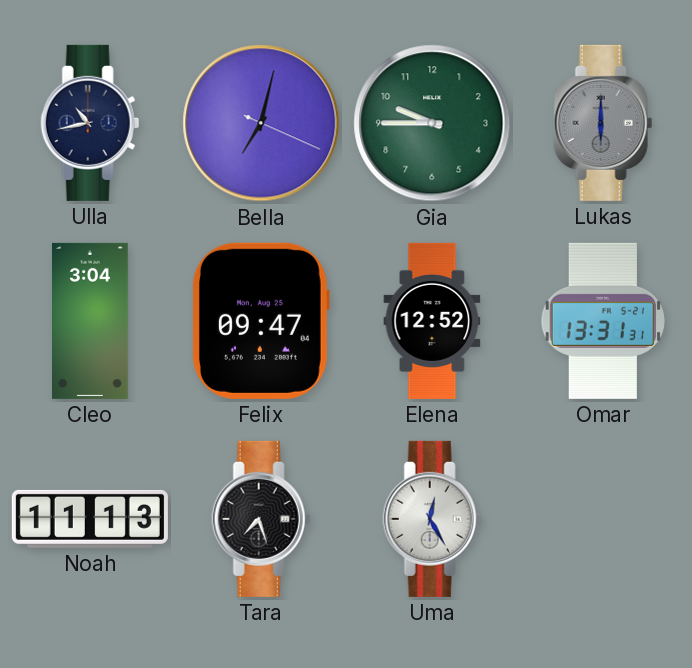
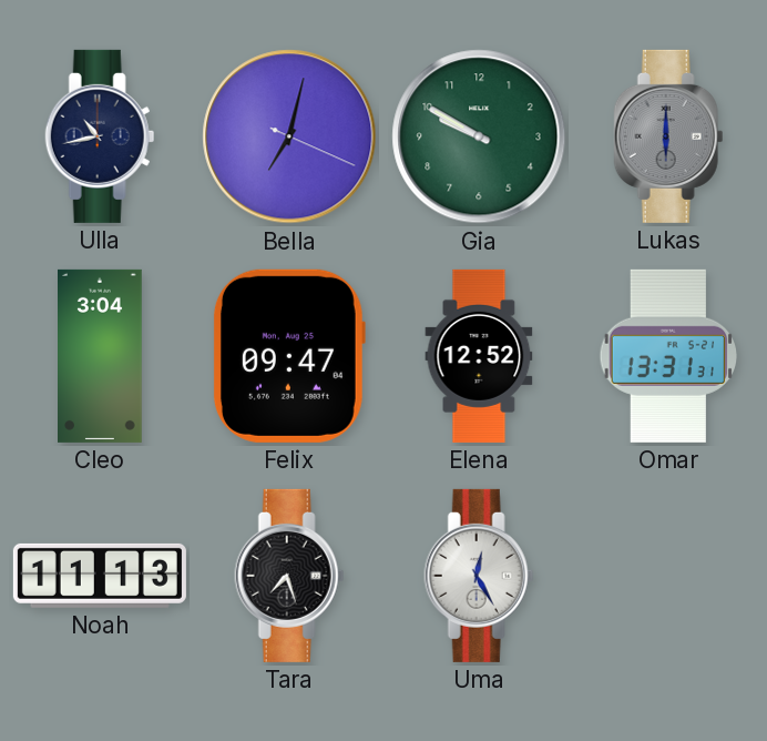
Gia: 9:45 -> 9:50
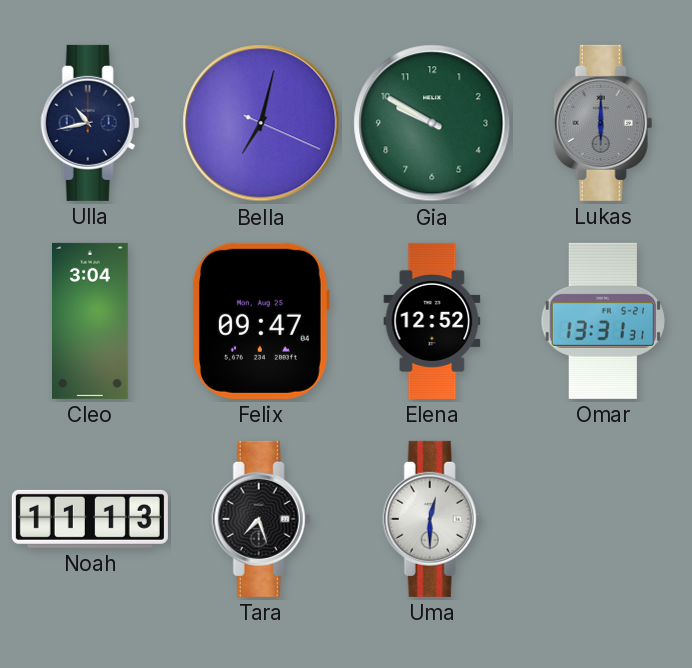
Uma: 12:25 -> 12:30
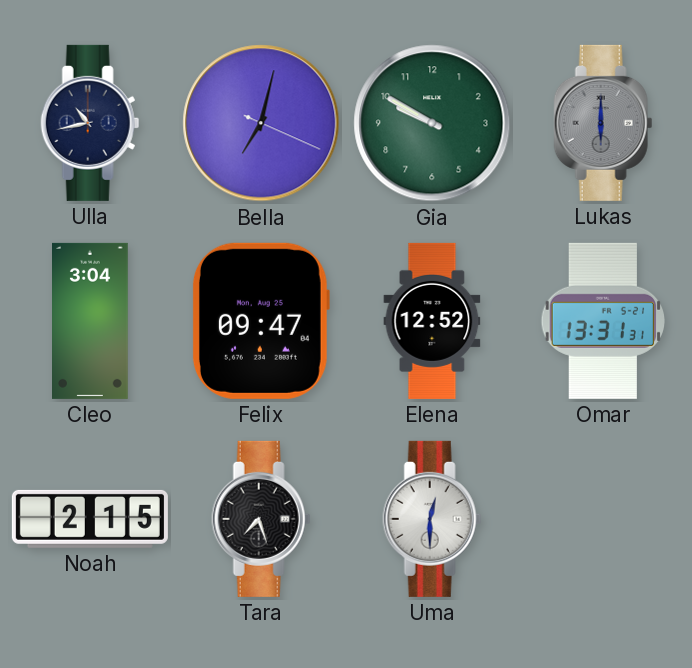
Noah: 11:13 -> 2:15
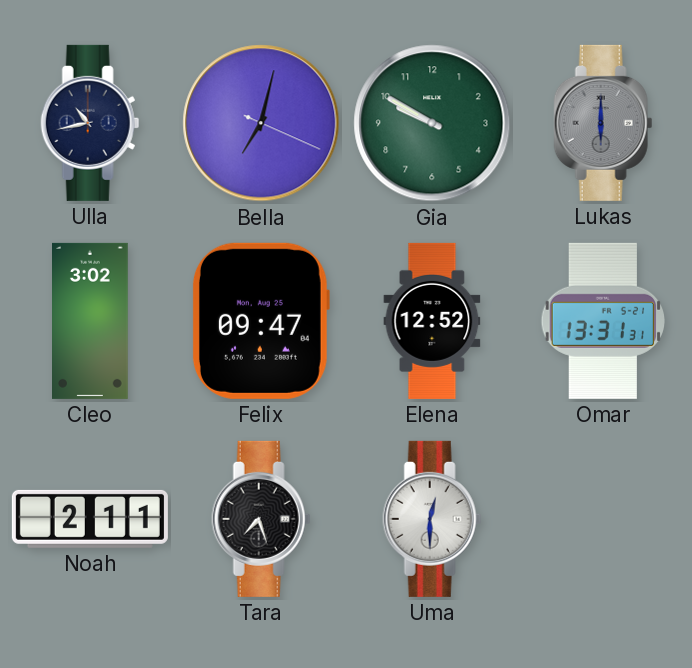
Cleo: 3:04 -> 3:02
Noah: 2:15 -> 2:11
